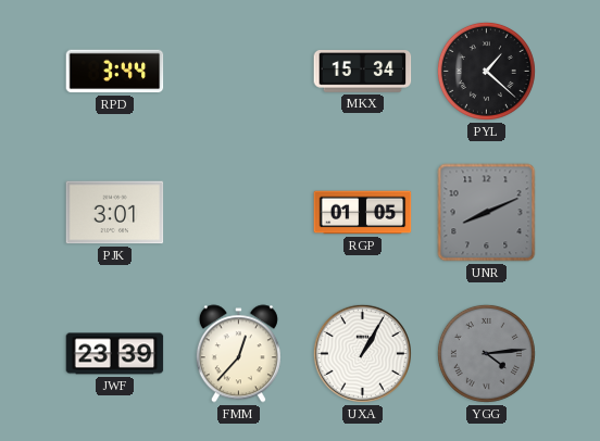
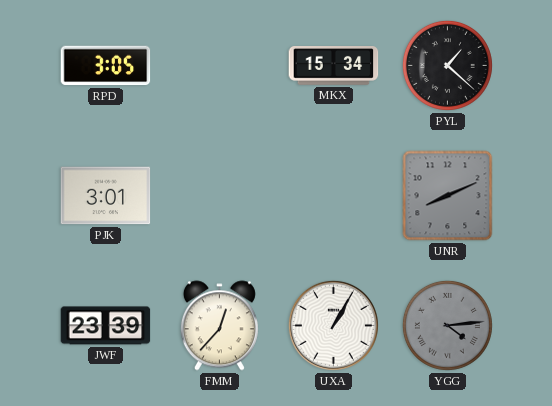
RPD: 3:44 -> 3:05
RGP: 01:05 -> none
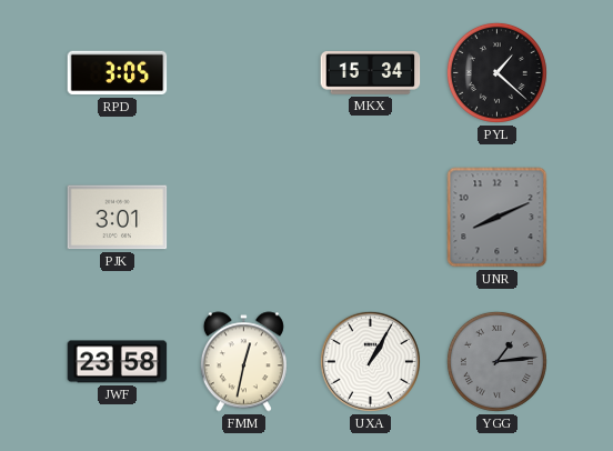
JWF: 23:39 -> 23:58
FMM: 12:37 -> 12:32
YGG: 4:14 -> 1:14
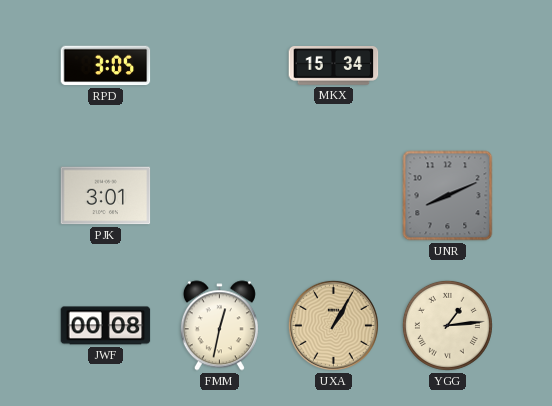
PYL: 1:22 -> none
JWF: 23:58 -> 00:08
UXA dial: white -> champagne
YGG dial: grey -> cream
